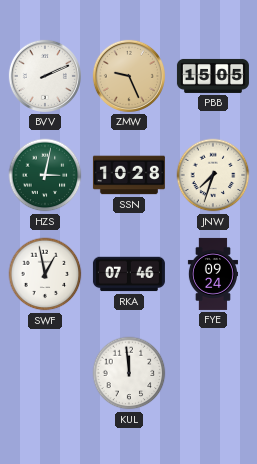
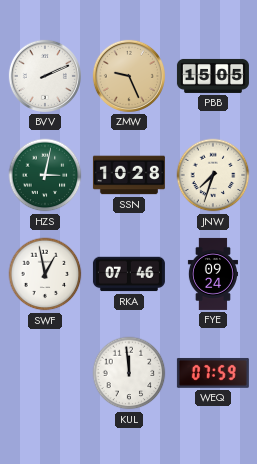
WEQ: none -> 07:59
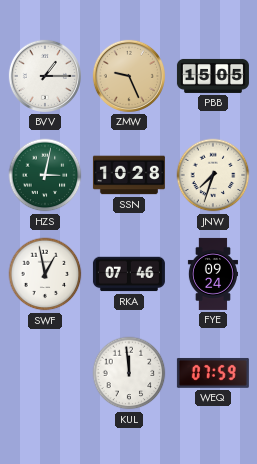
BVV: 2:11 -> 1:15
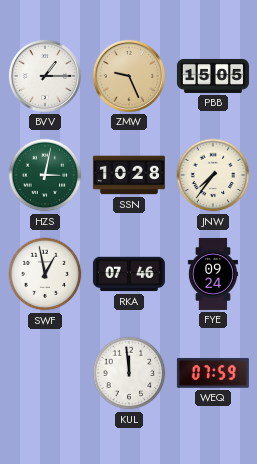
JNW: 7:33 -> 7:36
